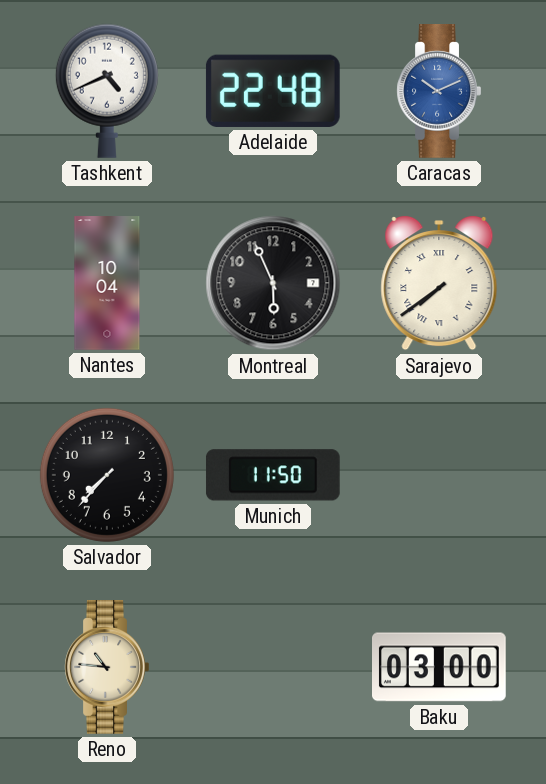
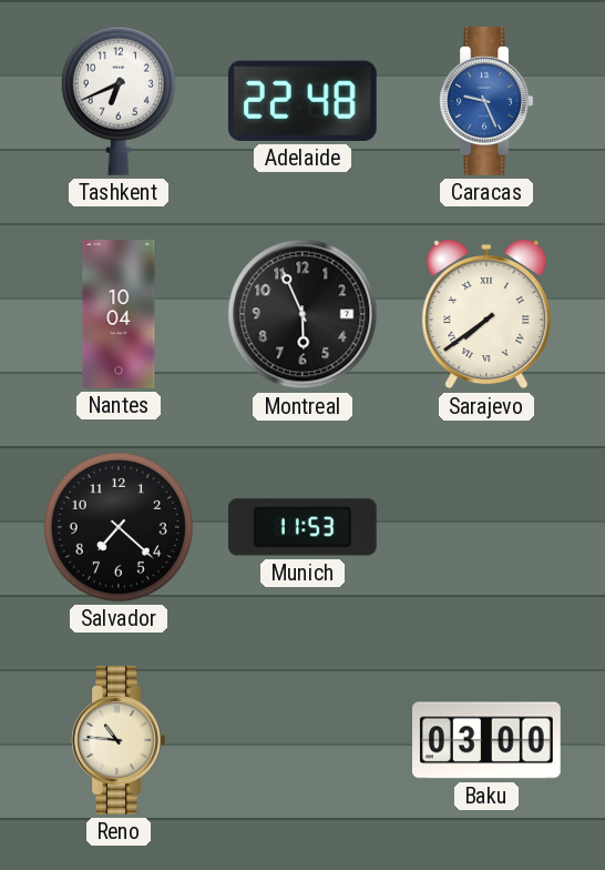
Tashkent: 4:41 -> 6:41
Caracas: 10:11 -> 9:26
Salvador: 7:37 -> 7:22
Munich: 11:50 -> 11:53
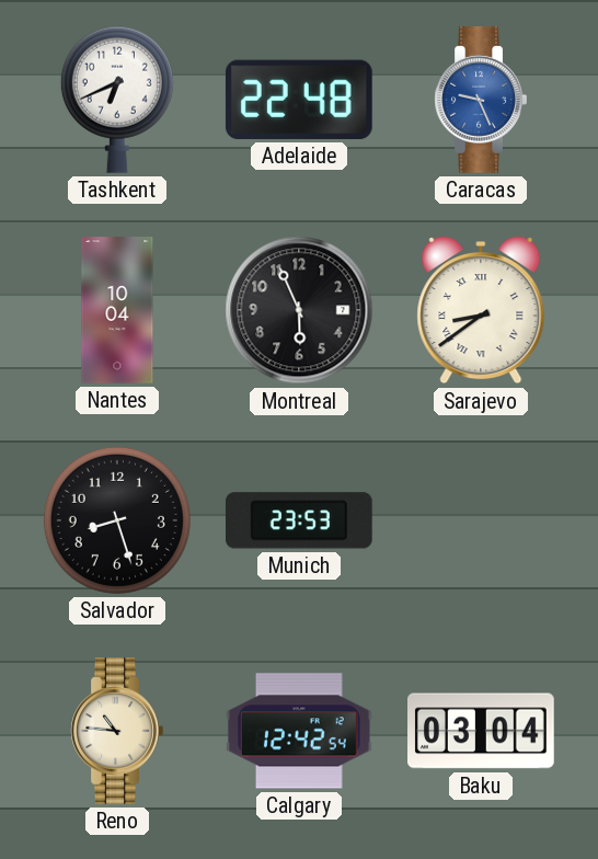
Sarajevo: 7:39 -> 8:39
Salvador: 7:22 -> 8:27
Munich: 11:53 -> 23:53
Calgary: none -> 12:42
Baku: 03:00 -> 03:04
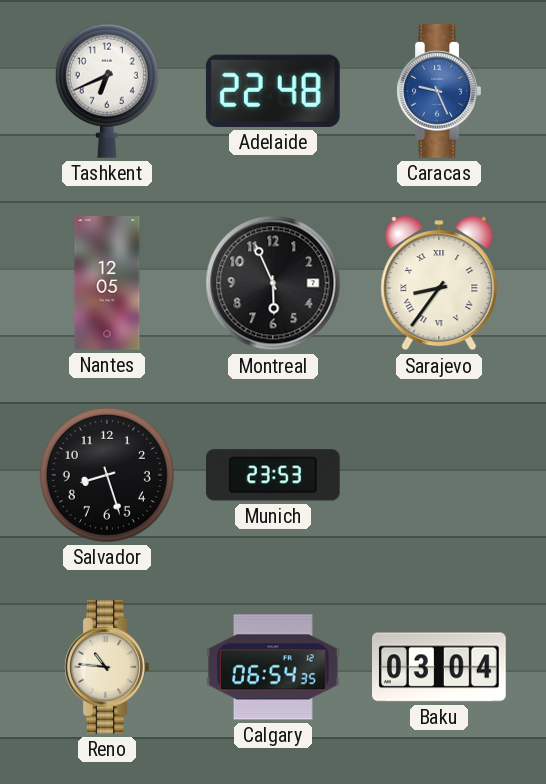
Nantes: 10:04 -> 12:05
Sarajevo: 8:39 -> 8:36
Calgary: 12:42 -> 06:54
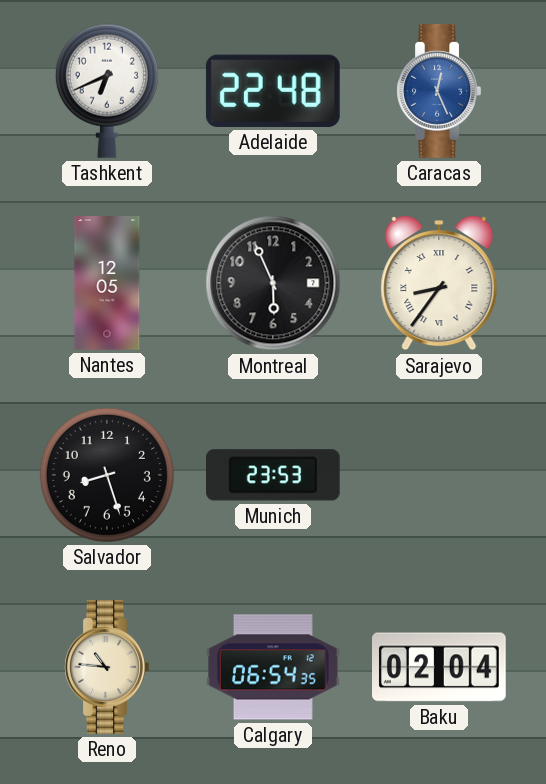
Caracas: 9:26 -> 12:26
Baku: 03:04 -> 02:04
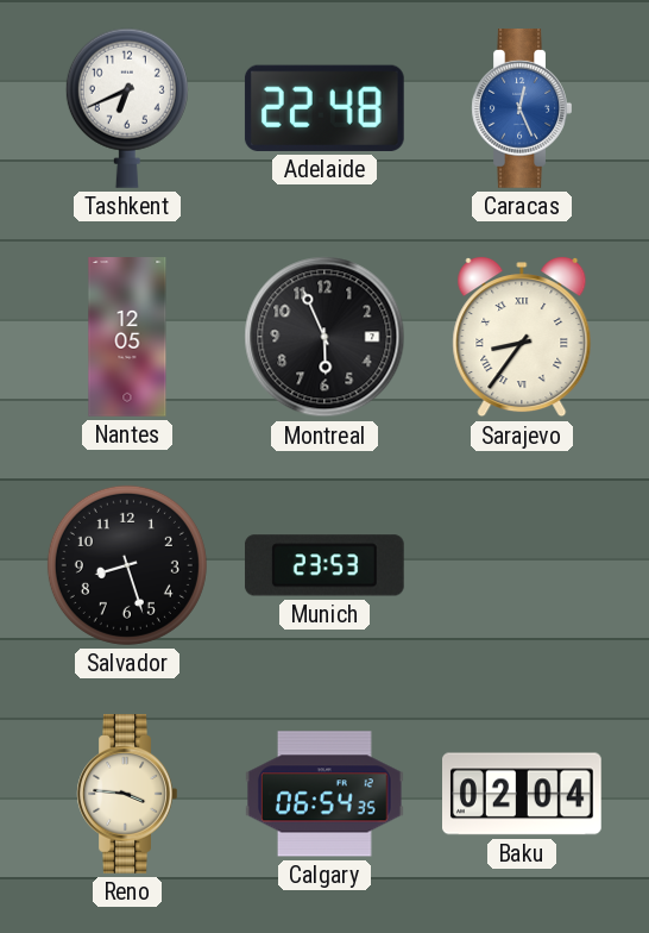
Reno: 10:46 -> 3:46
